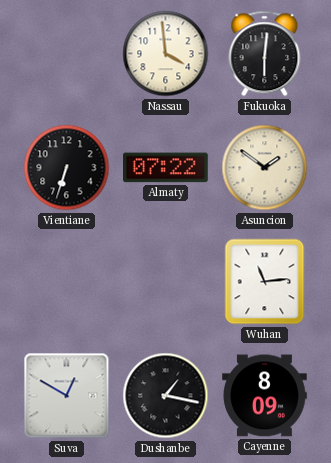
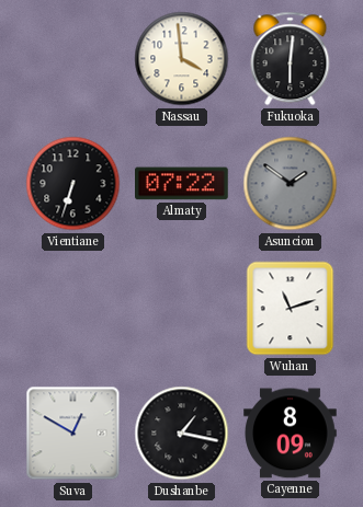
Asuncion dial: cream -> grey
Wuhan: 11:14 -> 11:12
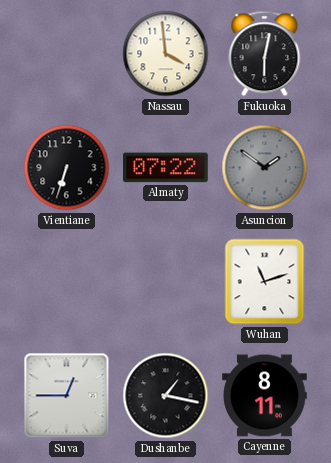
Fukuoka: 6:01 -> 6:02
Suva: 12:50 -> 12:45
Cayenne: 8:09 -> 8:11
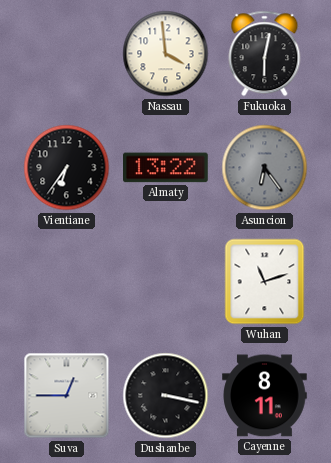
Vientiane: 6:33 -> 6:36
Almaty: 07:22 -> 13:22
Asuncion: 1:51 -> 6:24
Dushanbe: 1:17 -> 3:17
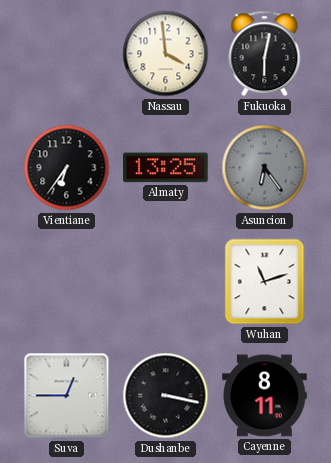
Almaty: 13:22 -> 13:25
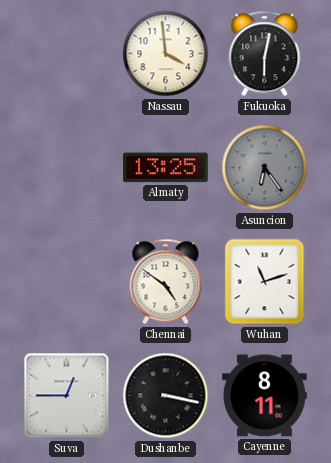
Vientiane: 6:36 -> none
Chennai: none -> 4:51
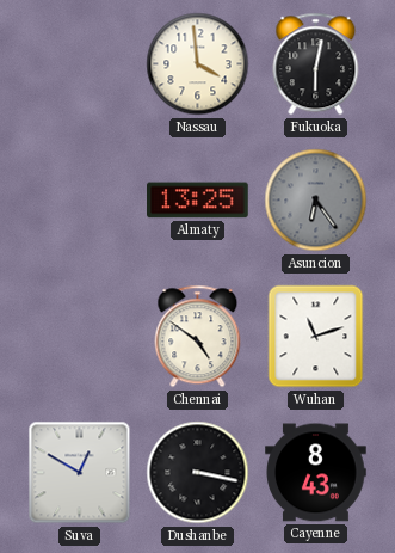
Suva: 12:45 -> 12:50
Cayenne: 8:11 -> 8:43
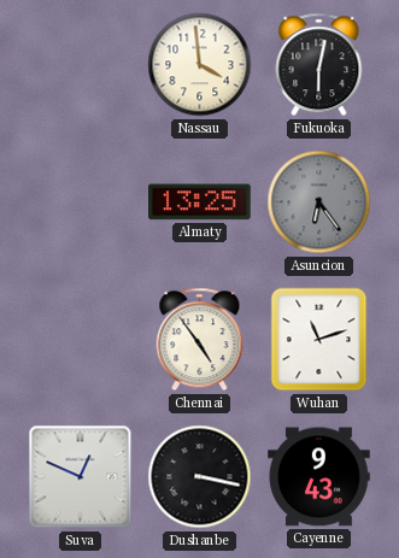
Chennai: 4:51 -> 4:54
Suva: 12:50 -> 12:49
Cayenne: 8:43 -> 9:43
